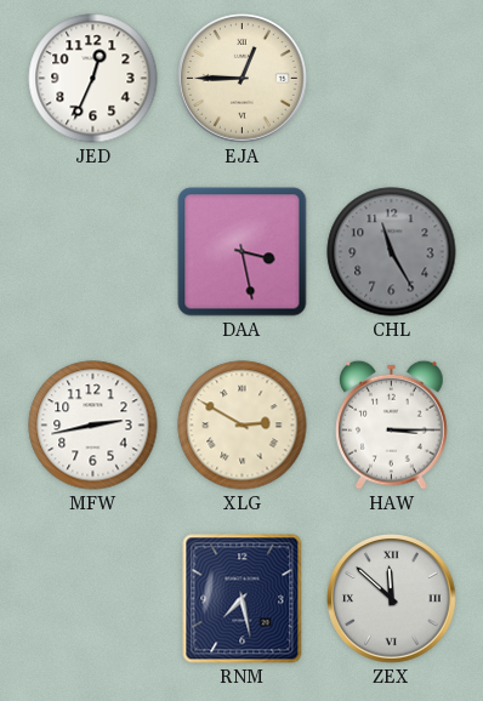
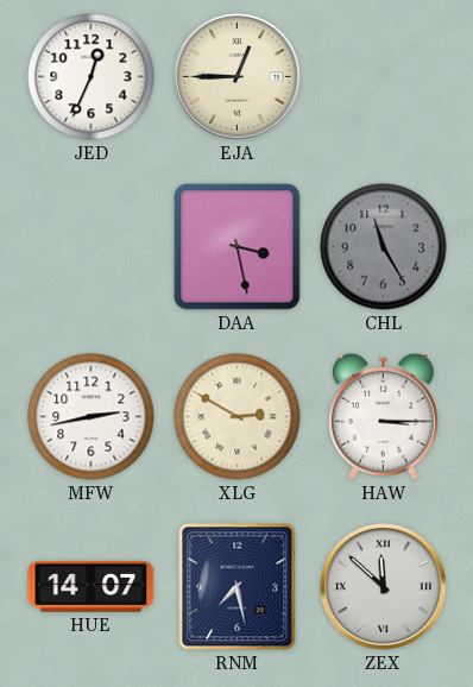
HUE: none -> 14:07
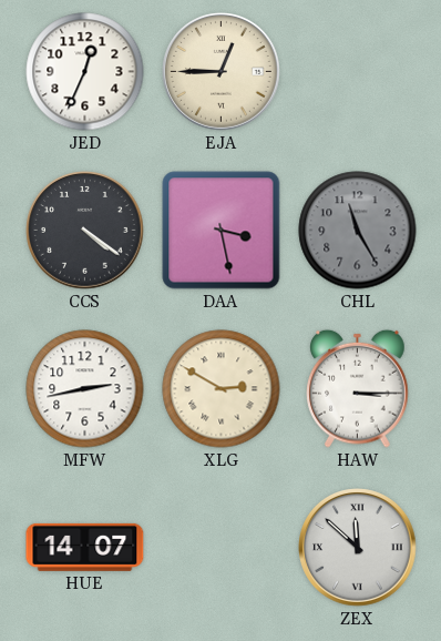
CCS: none -> 4:21
RNM: 7:28 -> none
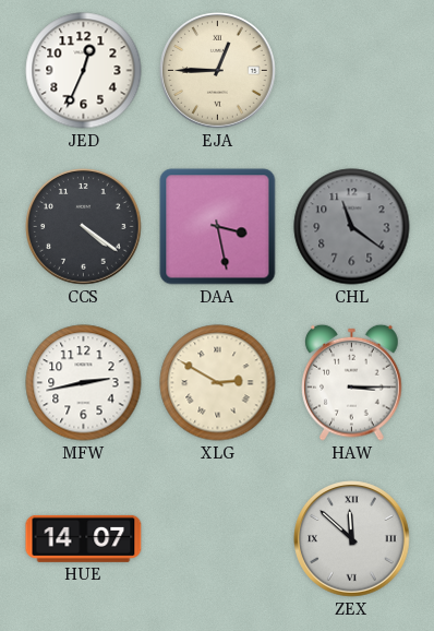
CHL: 11:25 -> 11:21
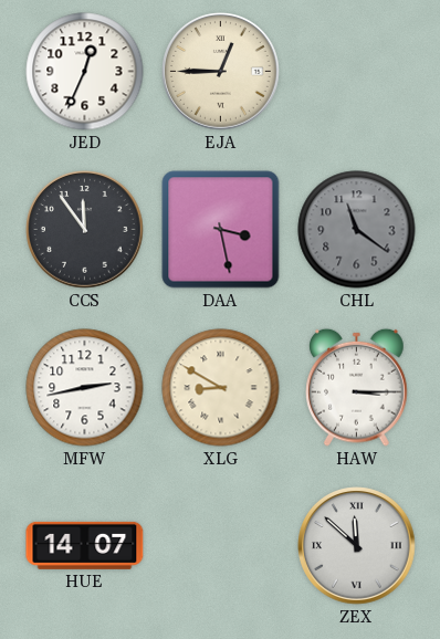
CCS: 4:21 -> 11:54
XLG: 2:50 -> 8:50
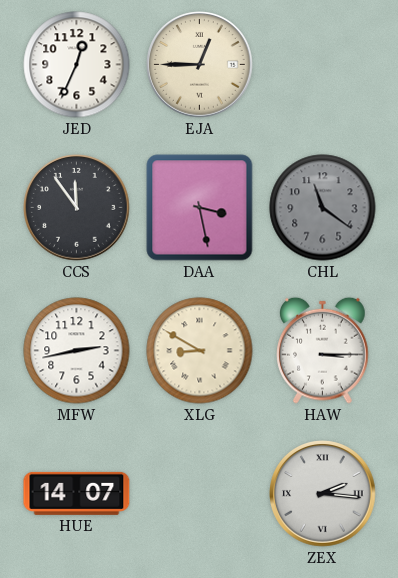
ZEX: 11:52 -> 2:16
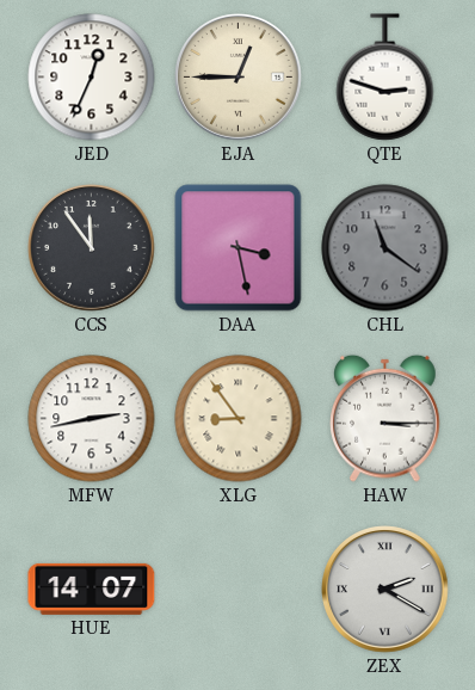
QTE: none -> 2:48
XLG: 8:50 -> 8:54
ZEX: 2:16 -> 2:20
